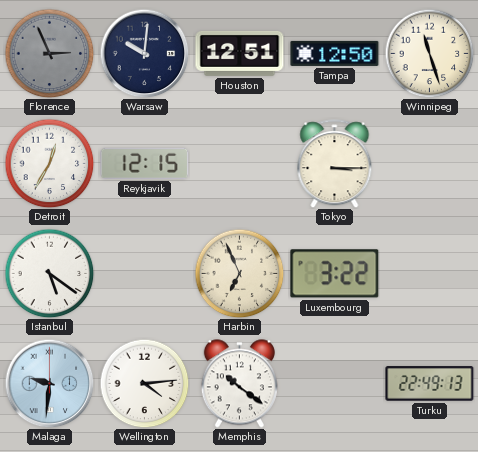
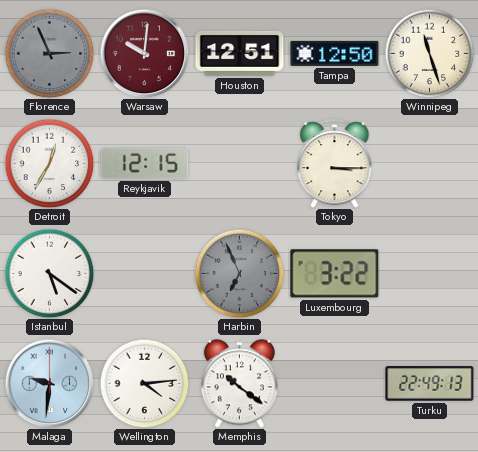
Warsaw dial: navy -> burgundy
Harbin dial: cream -> grey
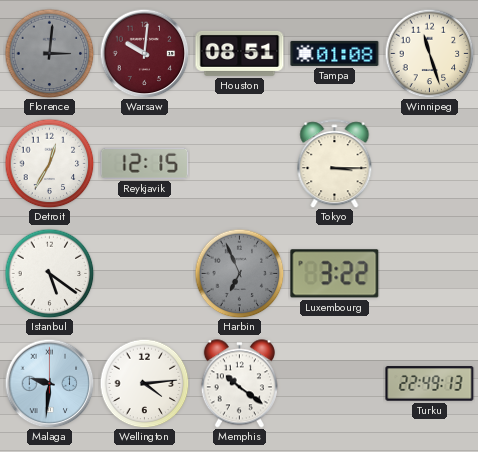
Florence: 2:56 -> 3:01
Houston: 12:51 -> 08:51
Tampa: 12:50 -> 01:08
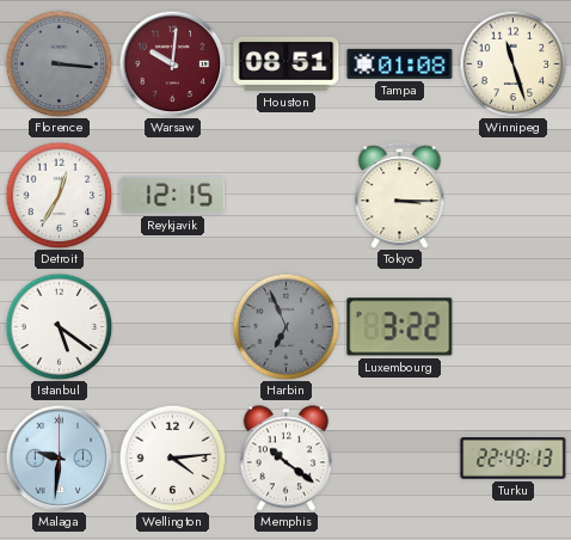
Florence: 3:01 -> 3:16
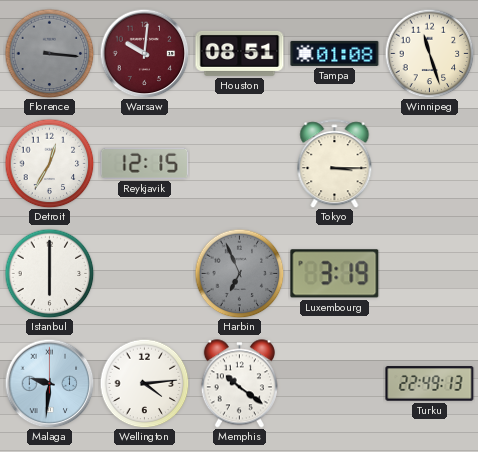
Istanbul: 5:21 -> 6:00
Luxembourg: 3:22 -> 3:19
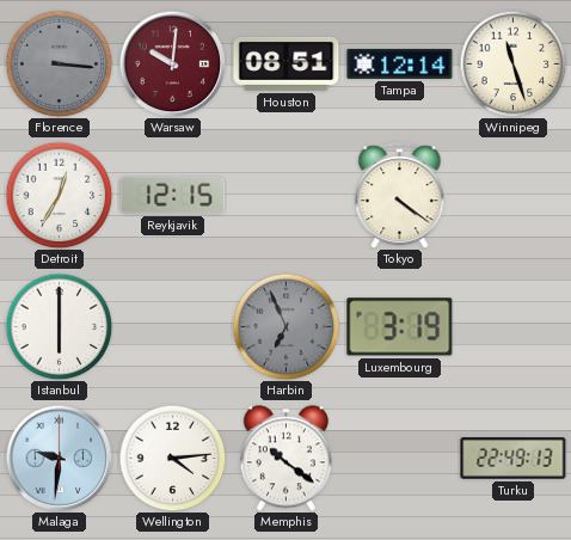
Tampa: 01:08 -> 12:14
Tokyo: 3:15 -> 4:21
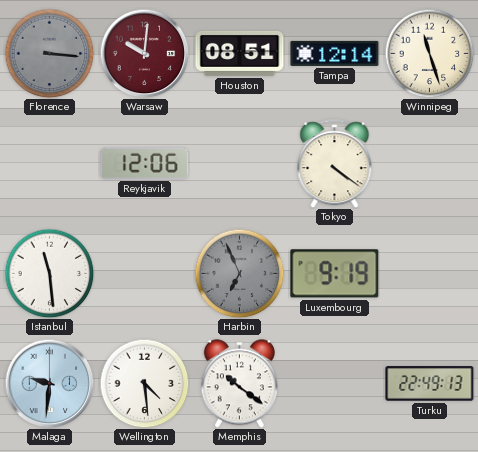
Detroit: 12:35 -> none
Reykjavik: 12:15 -> 12:06
Istanbul: 6:00 -> 11:29
Luxembourg: 3:19 -> 9:19
Wellington: 4:14 -> 4:29
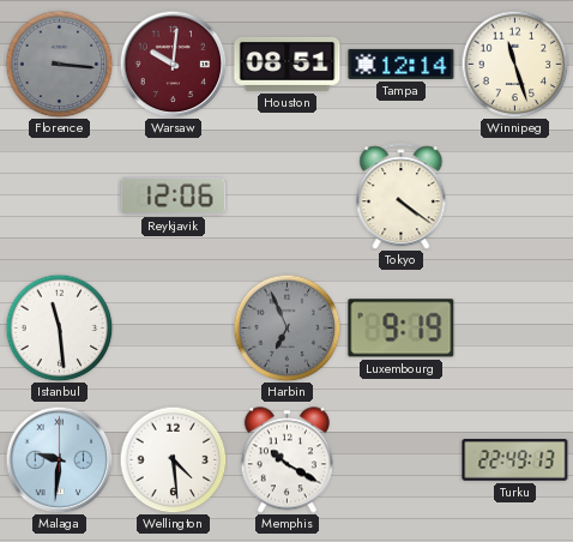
Memphis: 10:21 -> 10:20
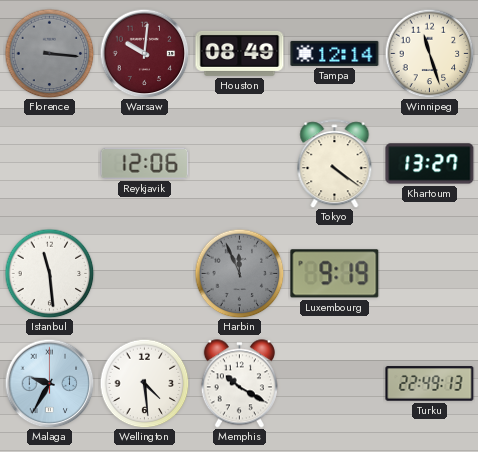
Houston: 08:51 -> 08:49
Khartoum: none -> 13:27
Harbin: 6:56 -> 11:56
Malaga: 9:31 -> 9:35
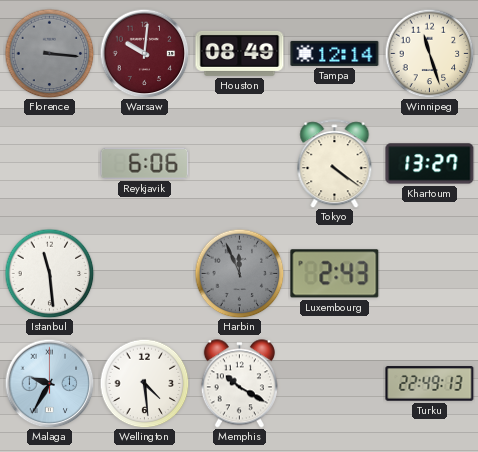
Reykjavik: 12:06 -> 6:06
Luxembourg: 9:19 -> 2:43
